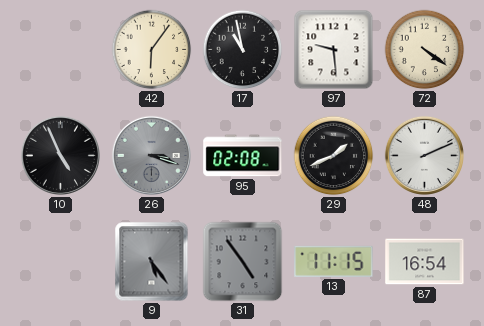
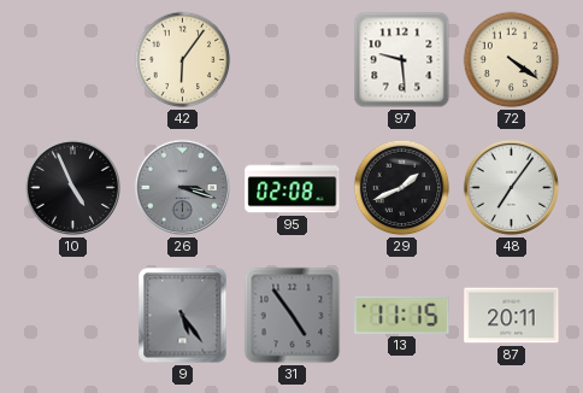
17: 10:58 -> none
48: 2:11 -> 7:06
87: 16:54 -> 20:11
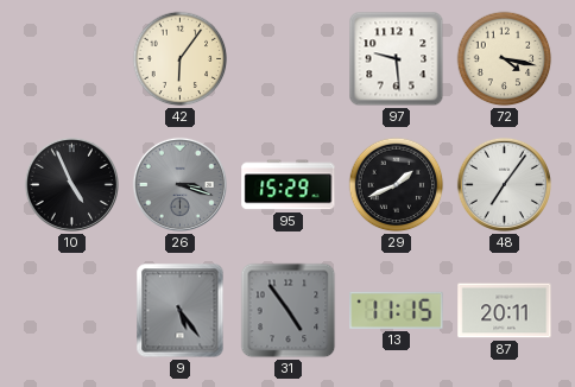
72: 4:21 -> 4:17
95: 02:08 -> 15:29
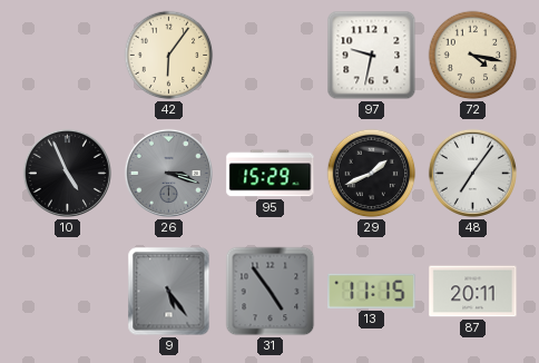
97: 9:29 -> 9:32
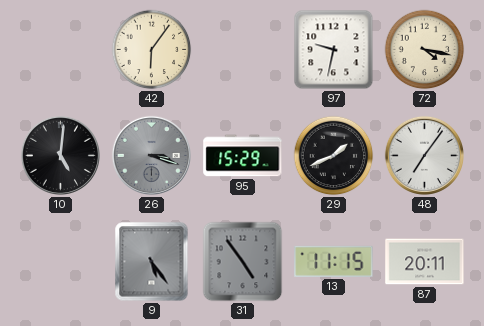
10: 4:56 -> 5:01
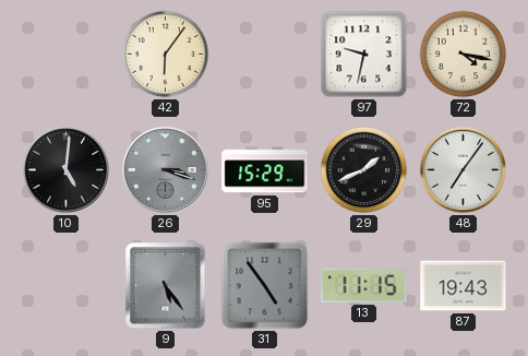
87: 20:11 -> 19:43
